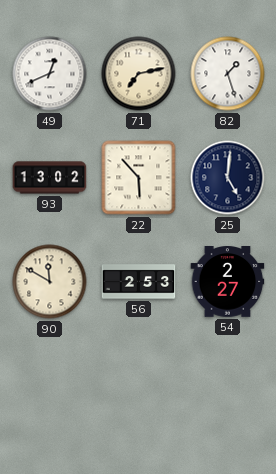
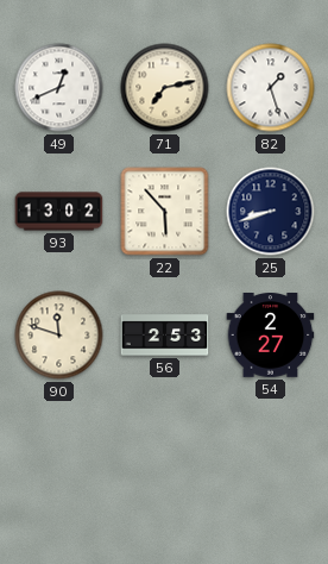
25: 5:01 -> 8:42
90: 11:50 -> 11:48
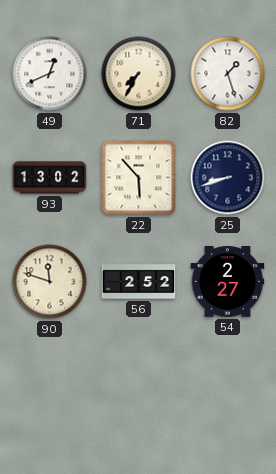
71: 7:13 -> 7:35
56: 2:53 -> 2:52
